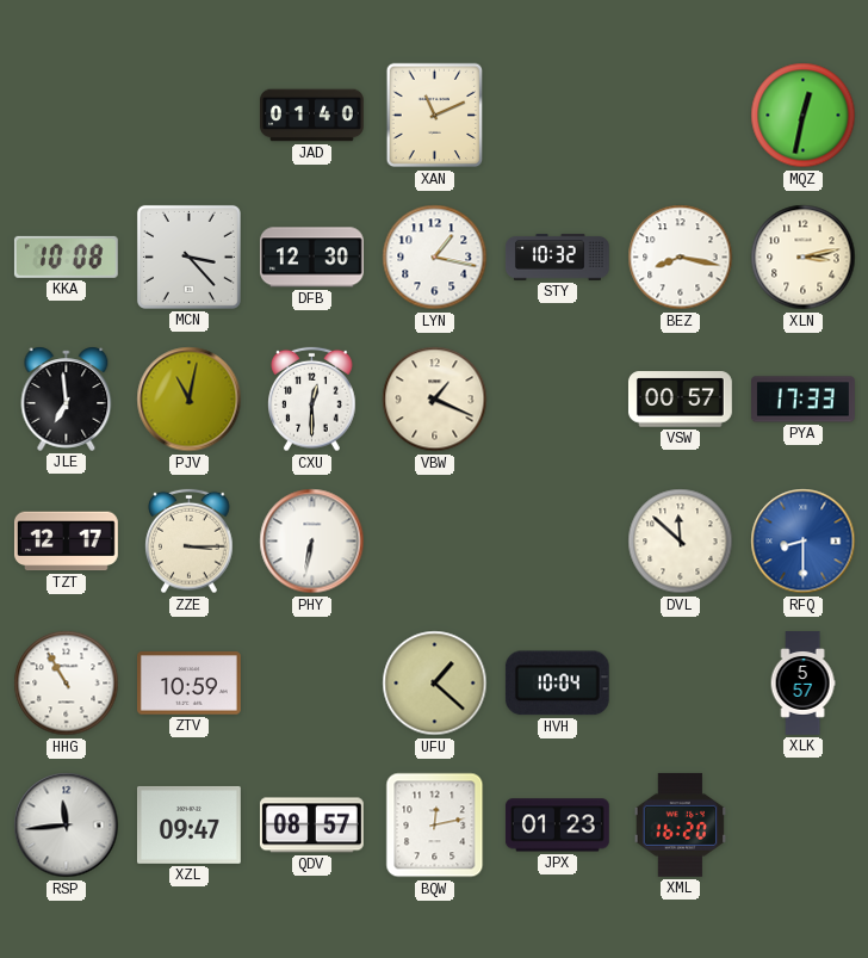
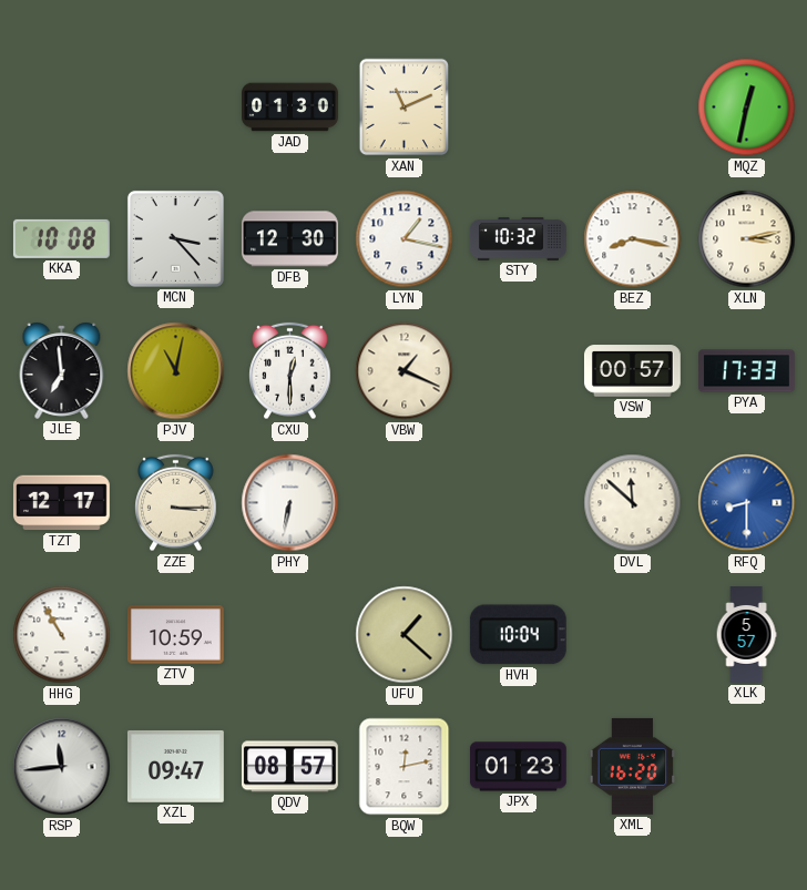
JAD: 01:40 -> 01:30
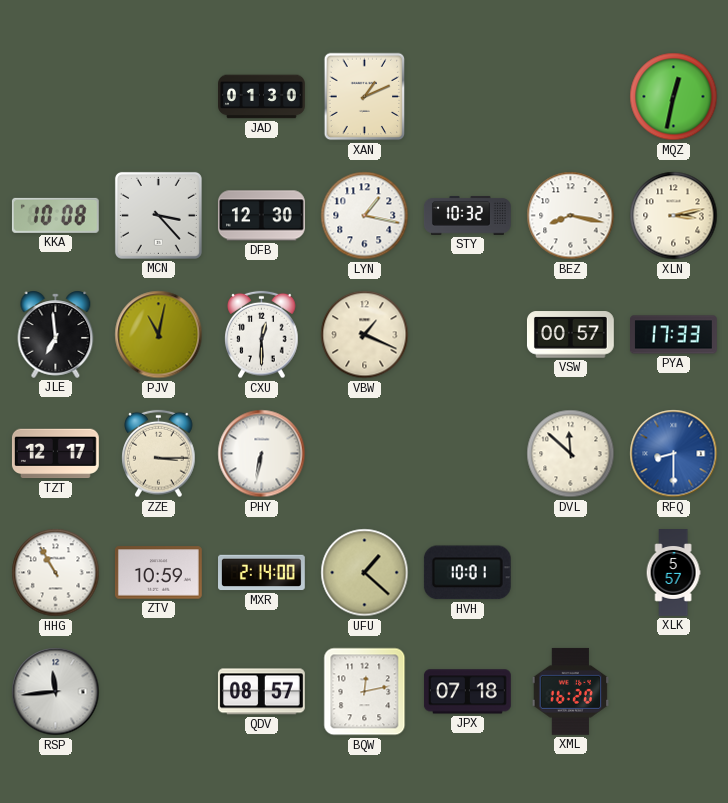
XAN: 11:11 -> 1:11
MXR: none -> 2:14
HVH: 10:04 -> 10:01
XZL: 09:47 -> none
JPX: 01:23 -> 07:18
